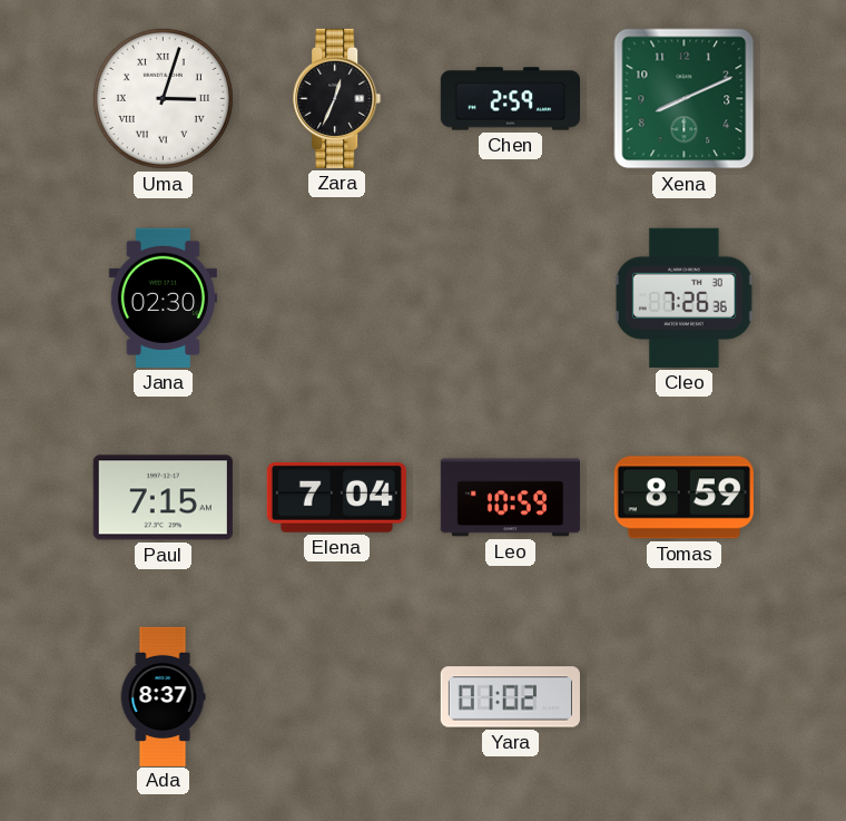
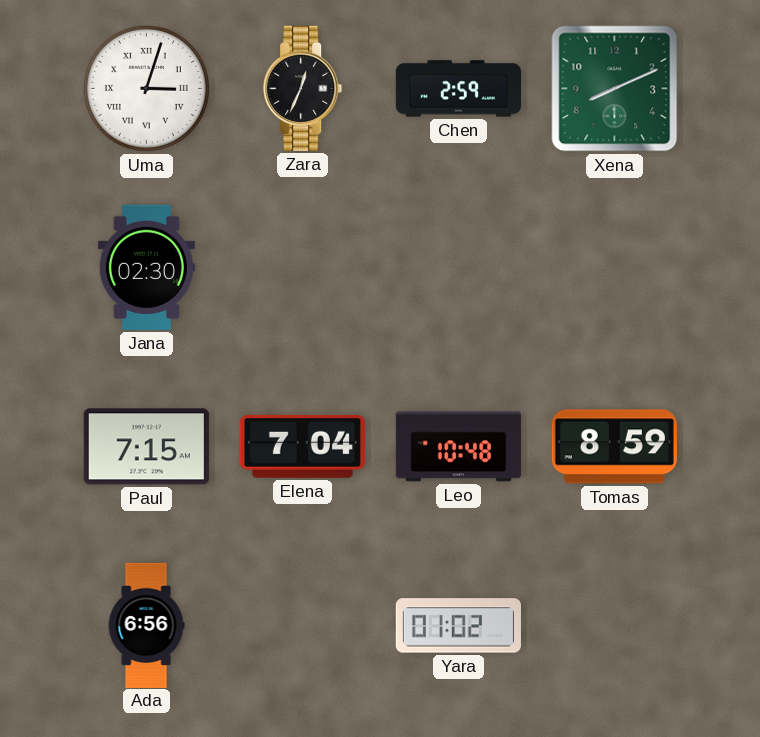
Cleo: 7:26 -> none
Leo: 10:59 -> 10:48
Ada: 8:37 -> 6:56
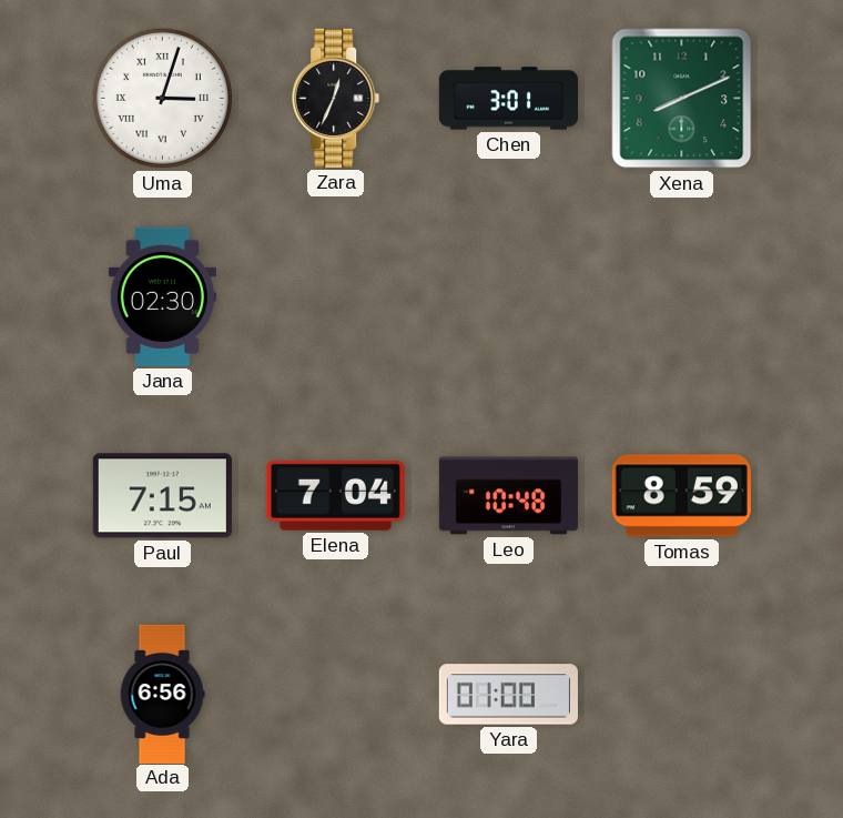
Chen: 2:59 -> 3:01
Yara: 01:02 -> 01:00
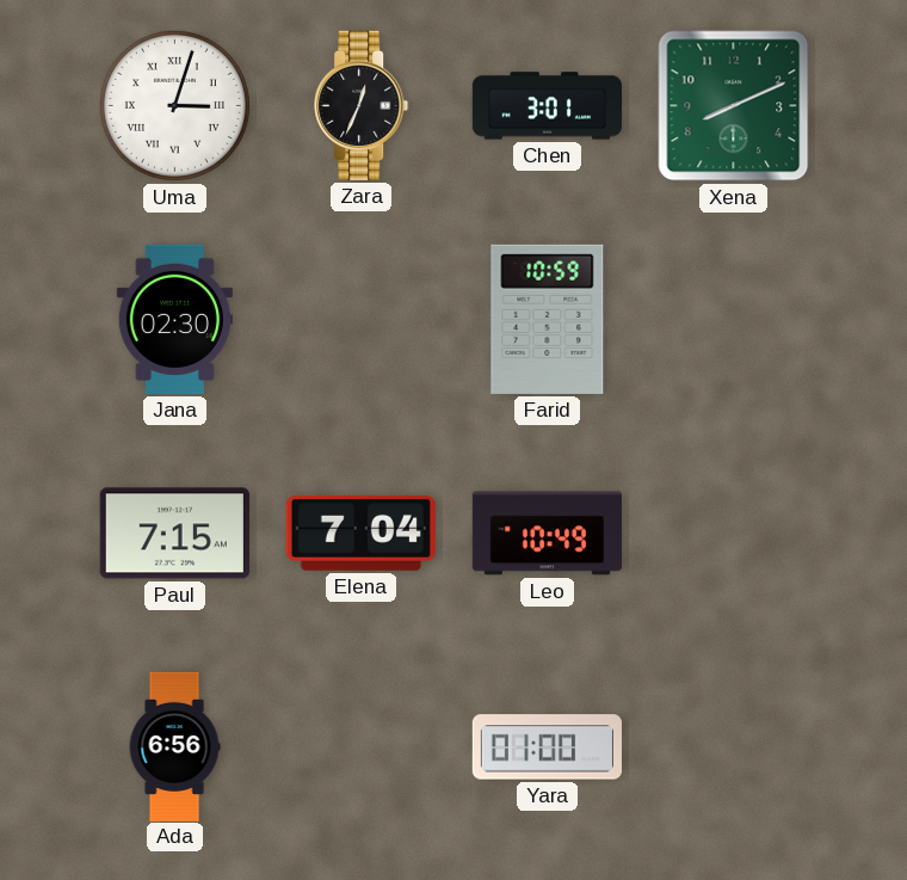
Farid: none -> 10:59
Leo: 10:48 -> 10:49
Tomas: 8:59 -> none
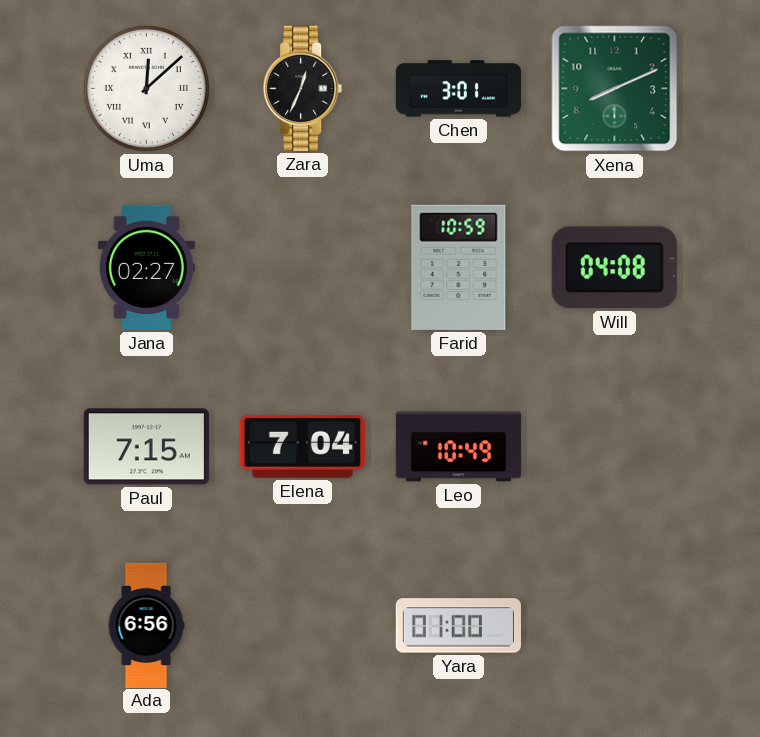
Uma: 3:03 -> 12:08
Jana: 02:30 -> 02:27
Will: none -> 04:08
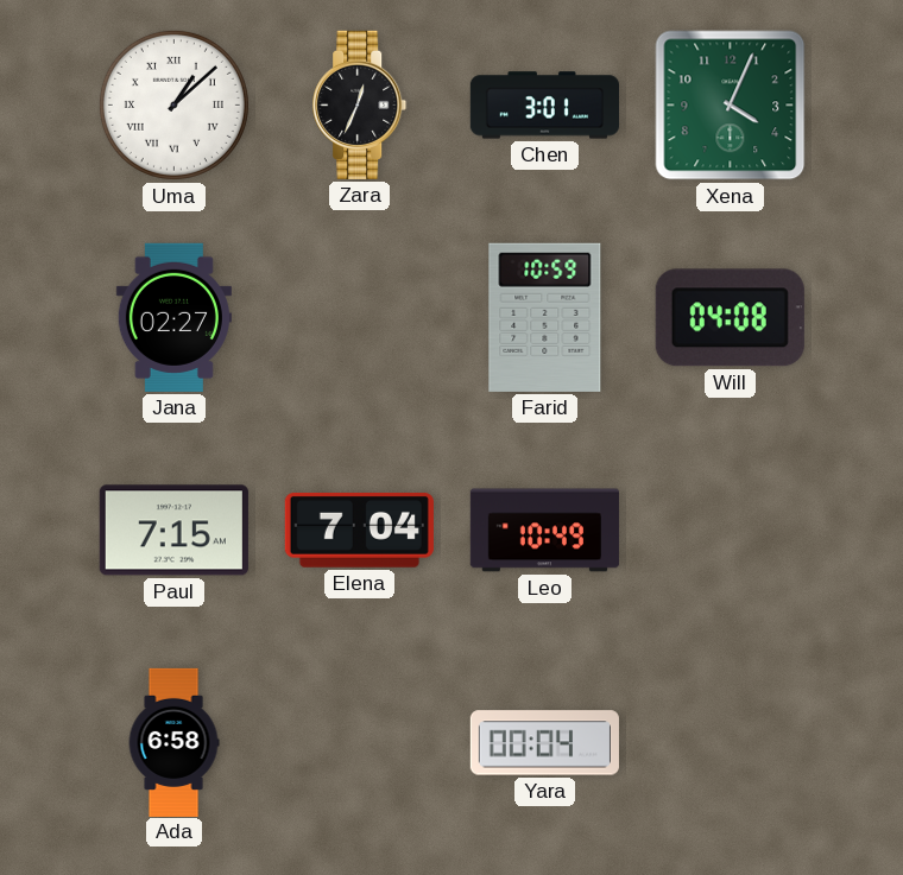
Uma: 12:08 -> 1:08
Xena: 8:11 -> 4:04
Ada: 6:56 -> 6:58
Yara: 01:00 -> 00:04
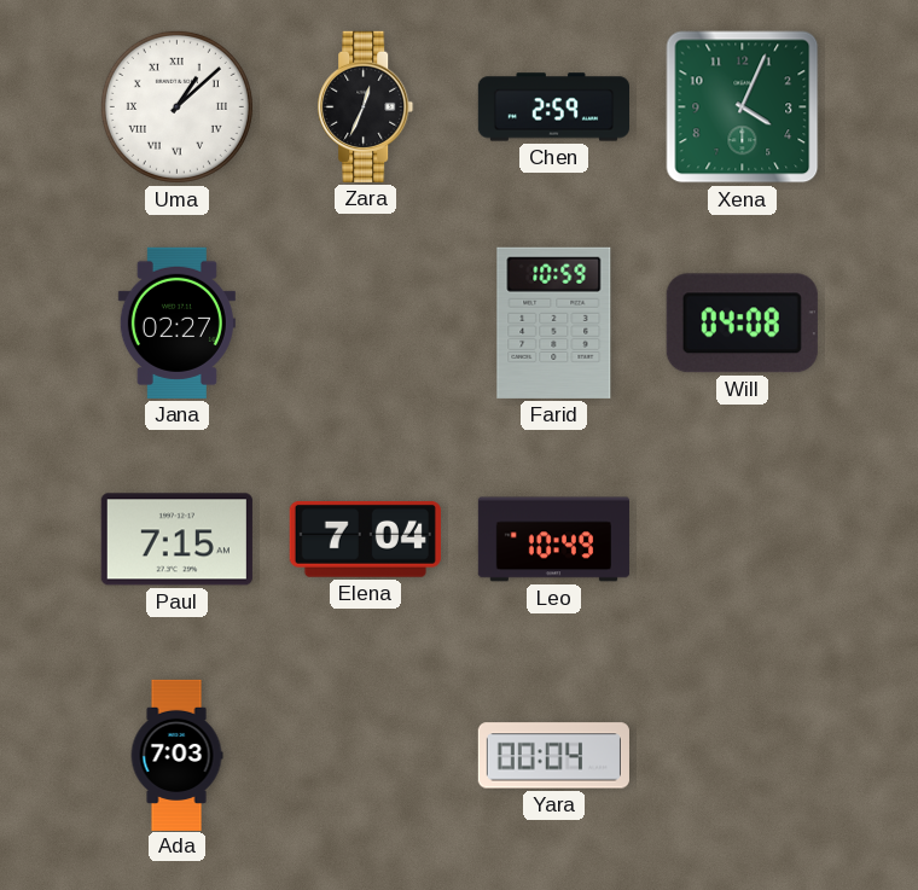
Chen: 3:01 -> 2:59
Ada: 6:58 -> 7:03
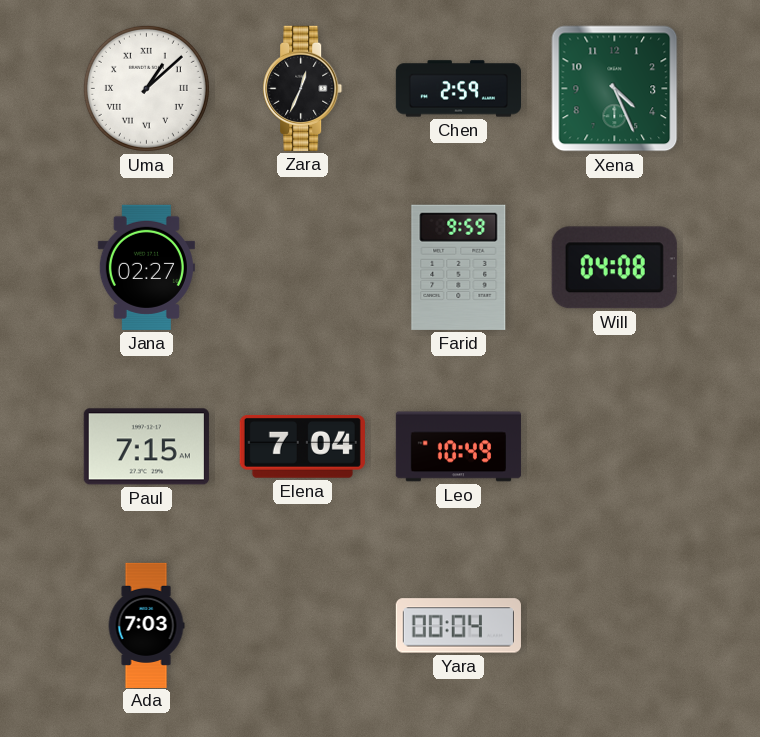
Xena: 4:04 -> 4:26
Farid: 10:59 -> 9:59
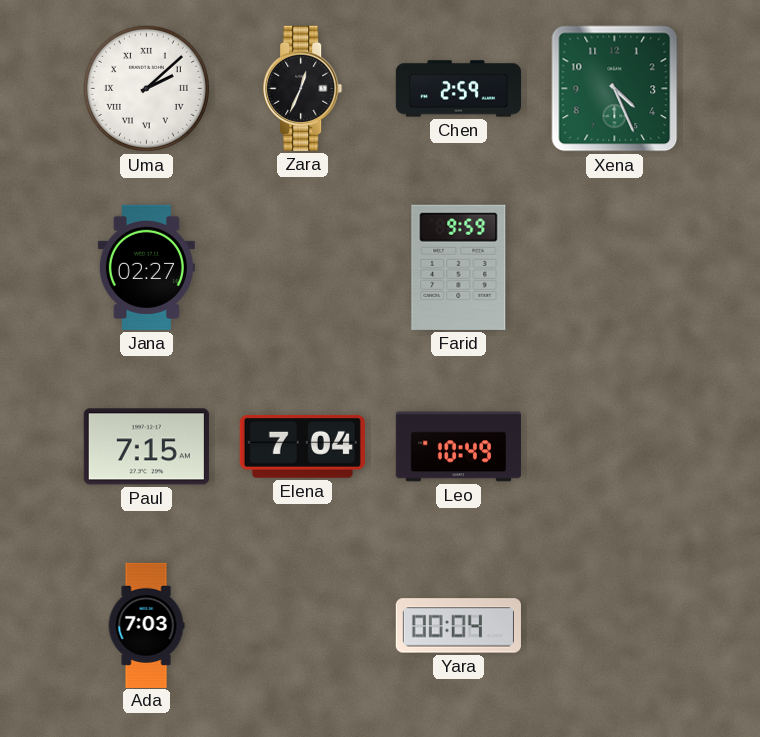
Uma: 1:08 -> 2:08
Will: 04:08 -> none
